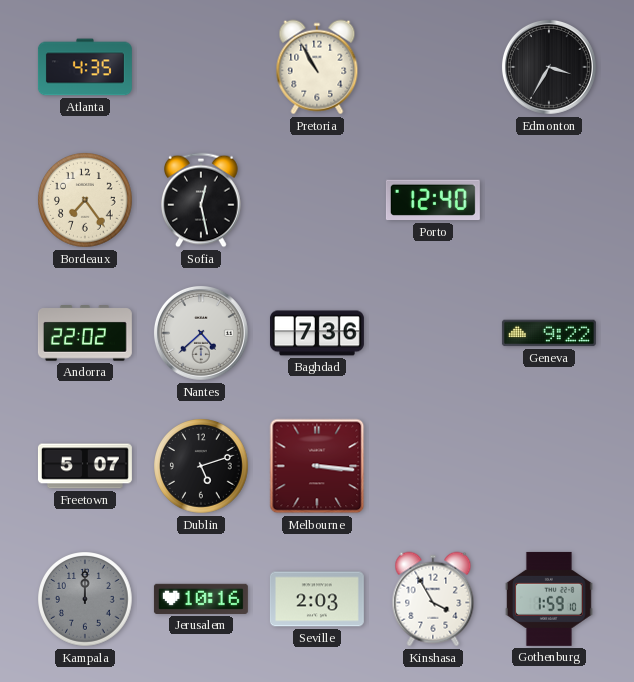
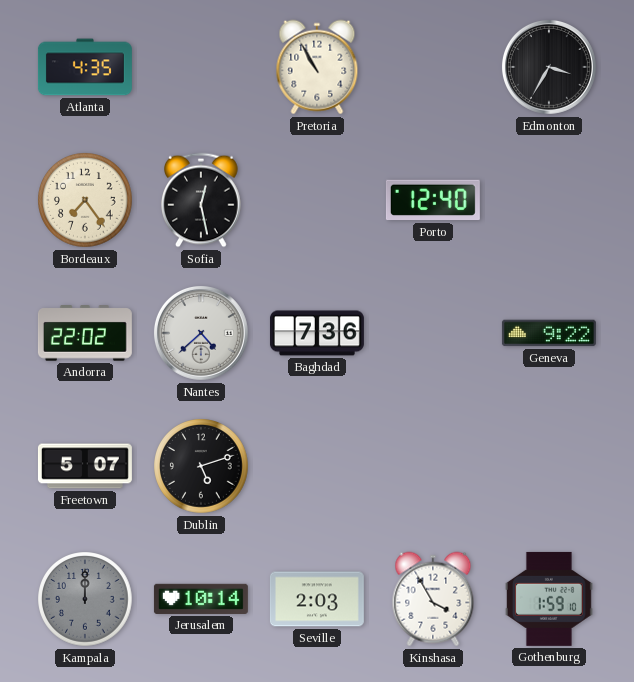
Melbourne: 3:16 -> none
Jerusalem: 10:16 -> 10:14
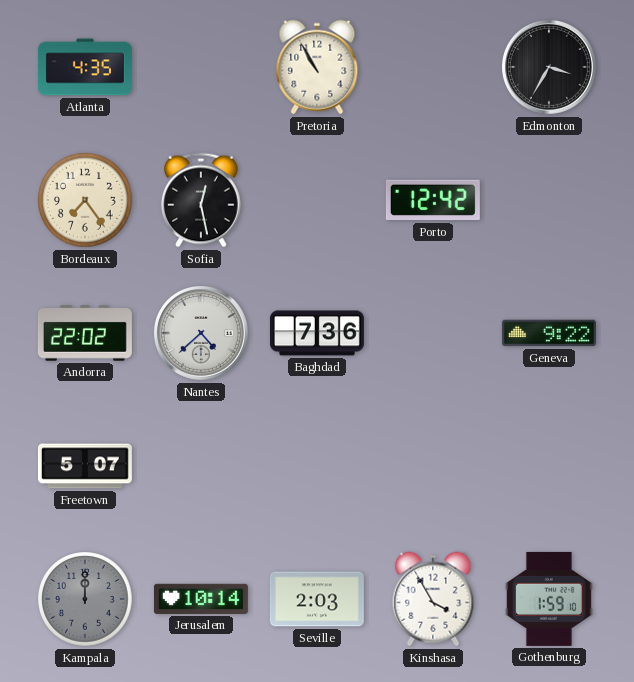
Porto: 12:40 -> 12:42
Dublin: 5:12 -> none
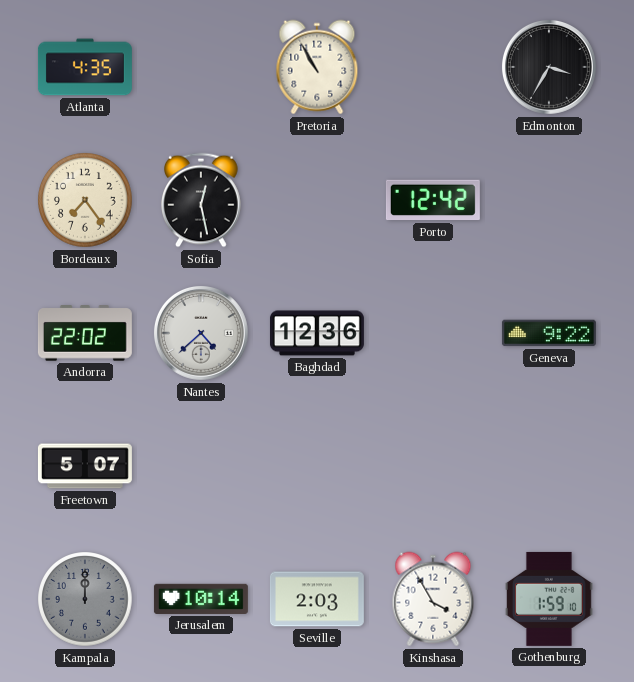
Baghdad: 7:36 -> 12:36
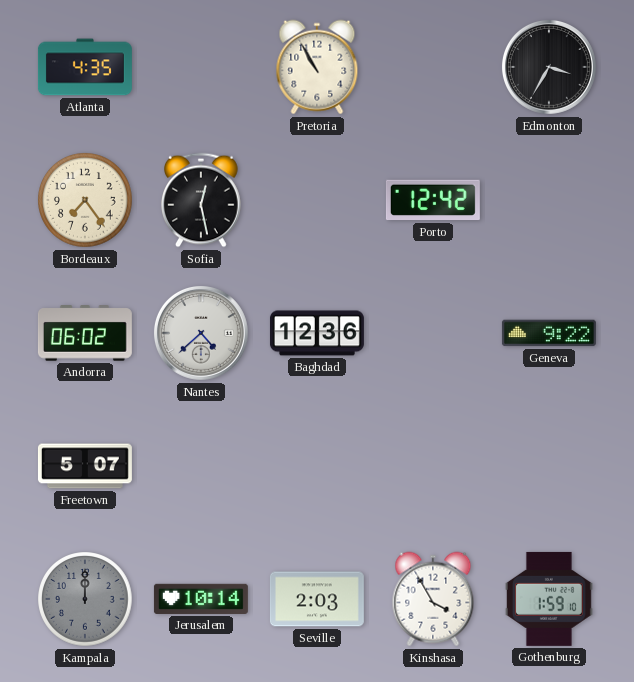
Andorra: 22:02 -> 06:02
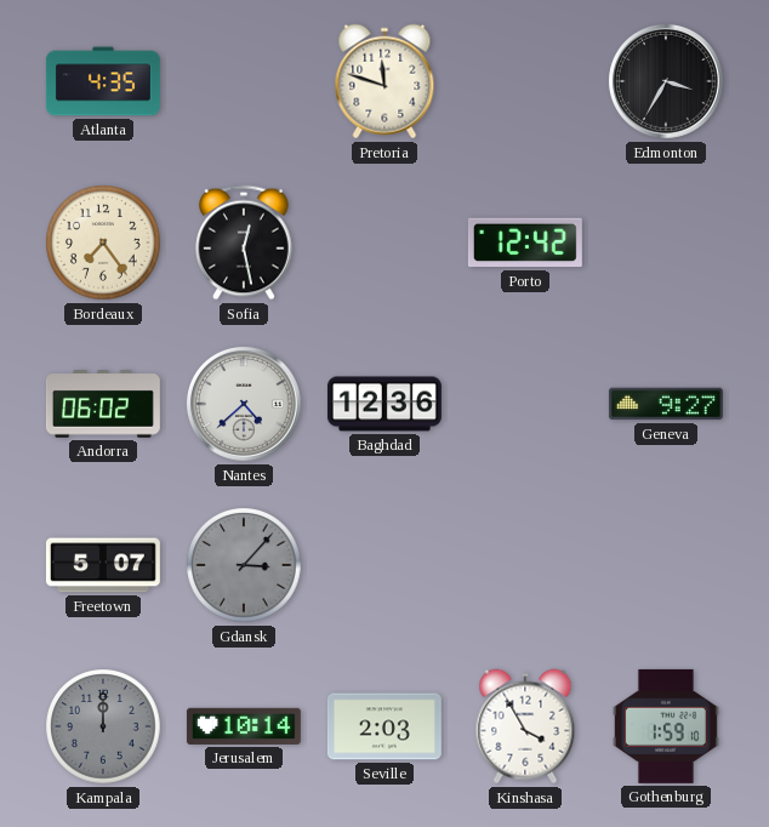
Pretoria: 10:55 -> 11:48
Geneva: 9:22 -> 9:27
Gdansk: none -> 3:07
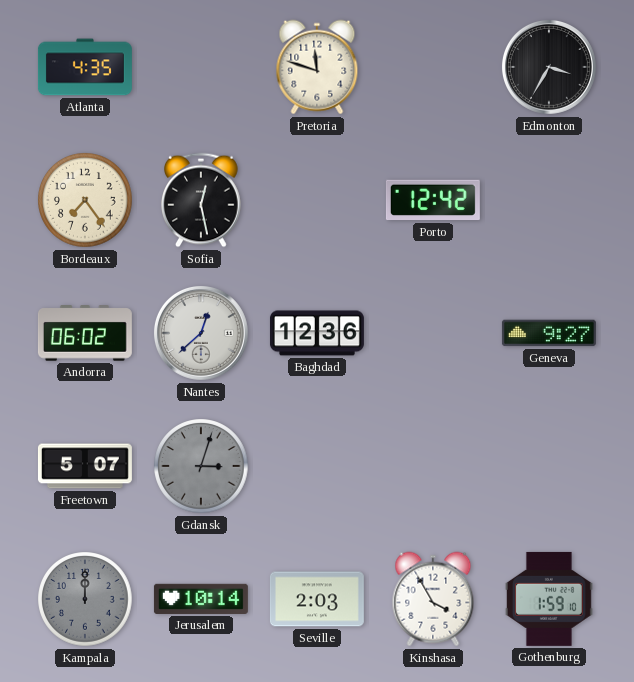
Nantes: 4:38 -> 12:38
Gdansk: 3:07 -> 3:03
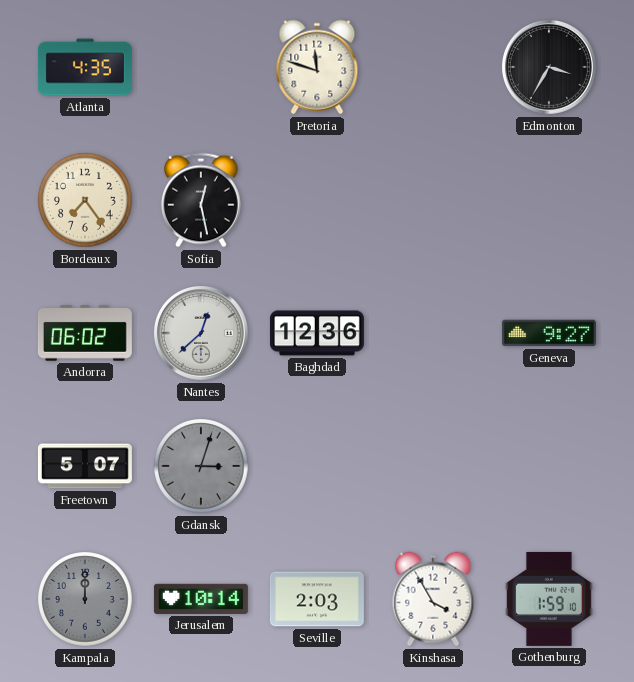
Porto: 12:42 -> none
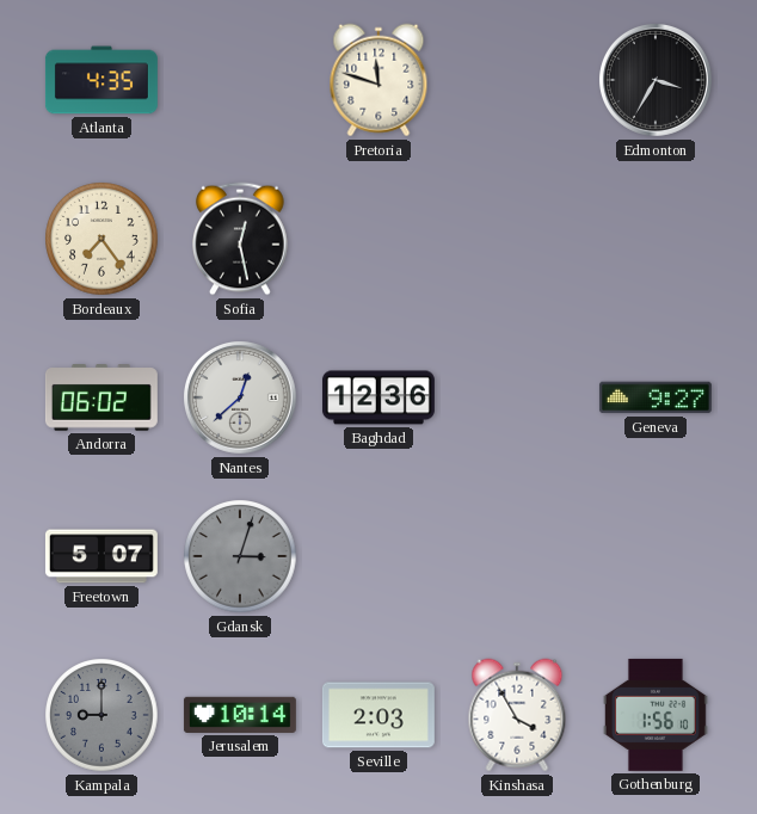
Kampala: 12:00 -> 9:00
Gothenburg: 1:59 -> 1:56
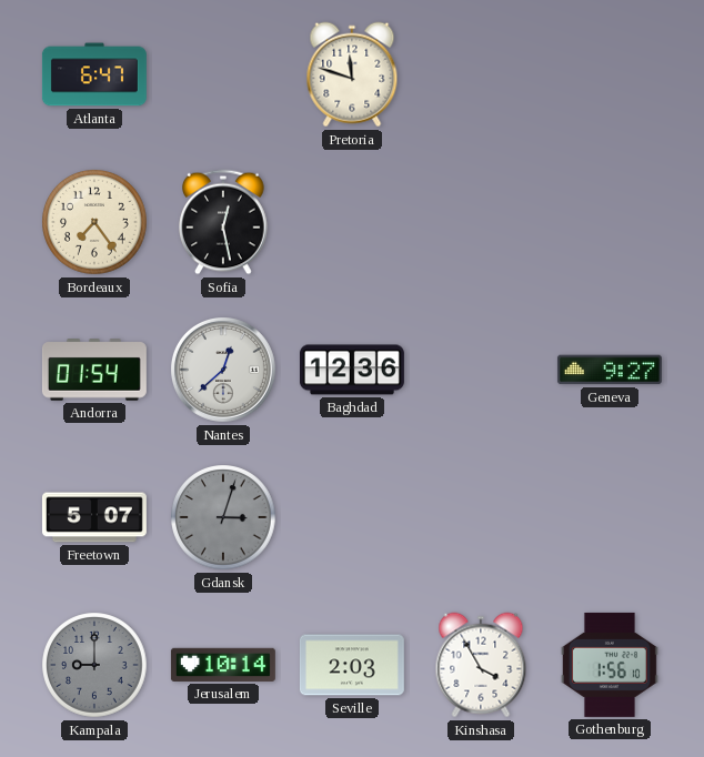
Atlanta: 4:35 -> 6:47
Edmonton: 3:35 -> none
Andorra: 06:02 -> 01:54
